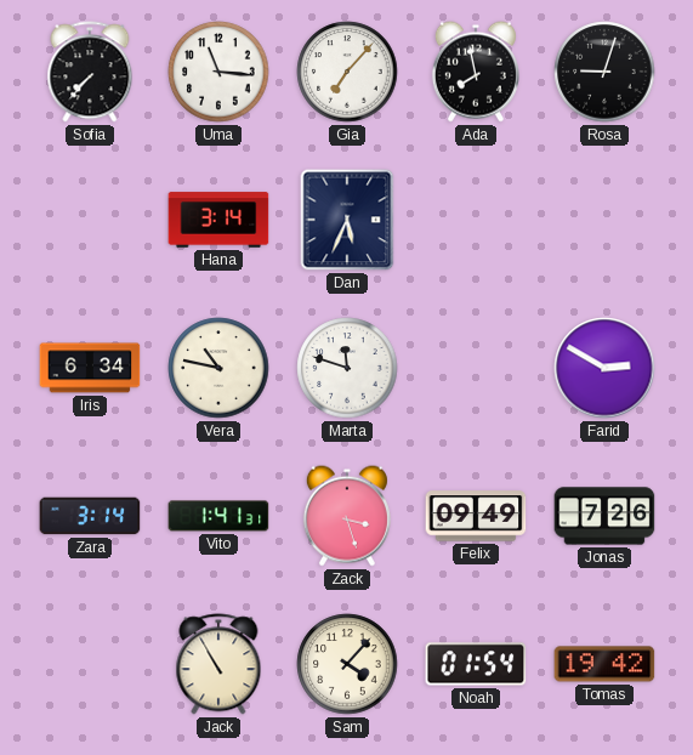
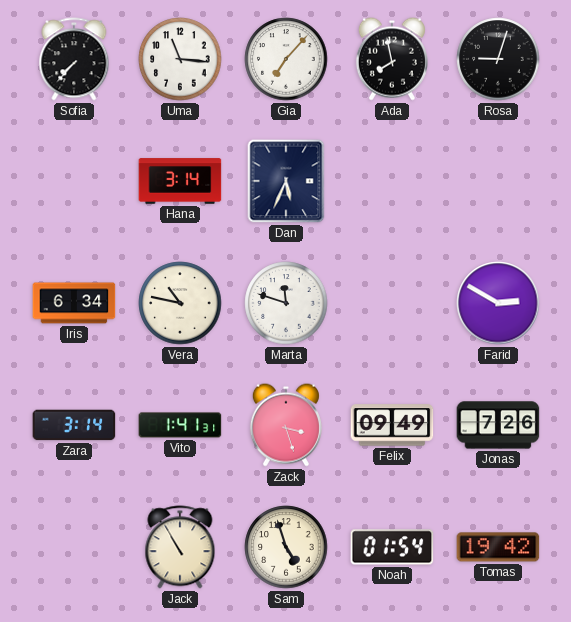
Sam: 4:07 -> 4:57
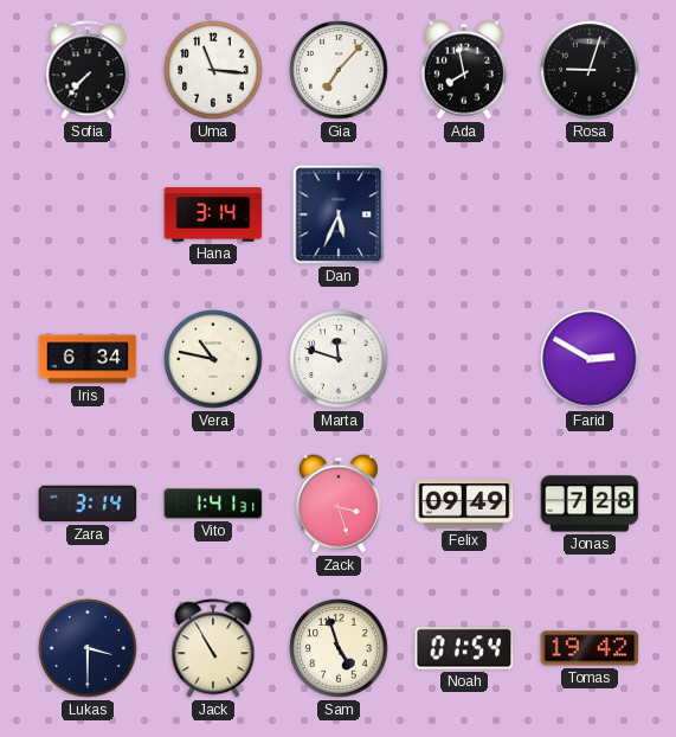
Jonas: 7:26 -> 7:28
Lukas: none -> 3:30
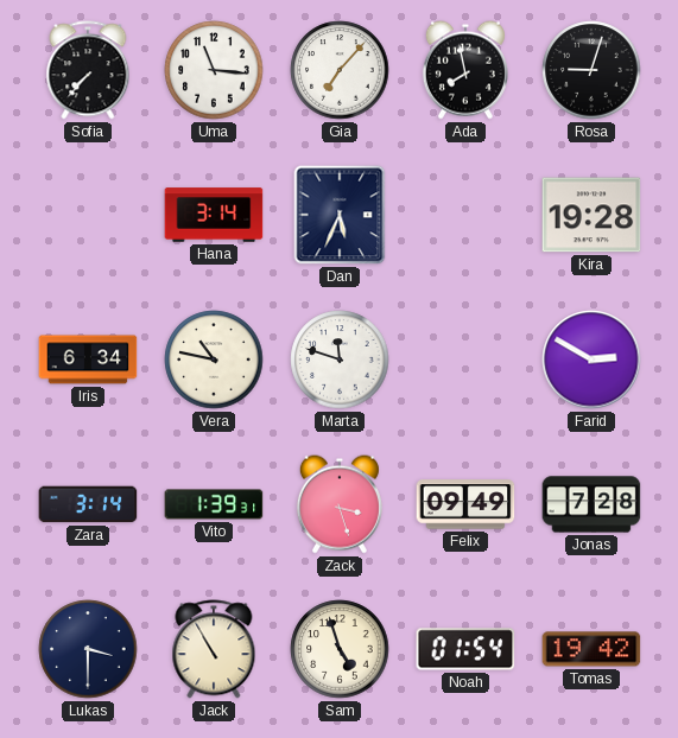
Kira: none -> 19:28
Vito: 1:41 -> 1:39
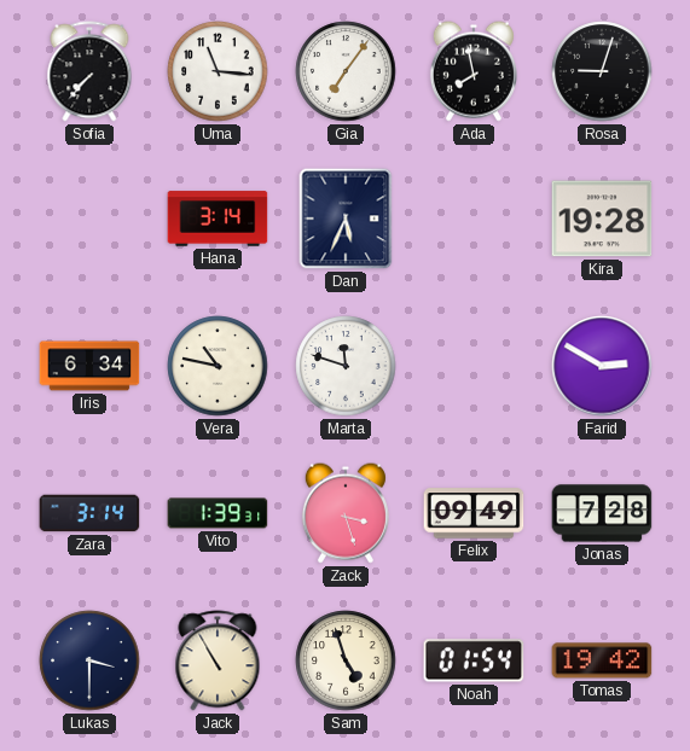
Gia: 7:07 -> 7:06
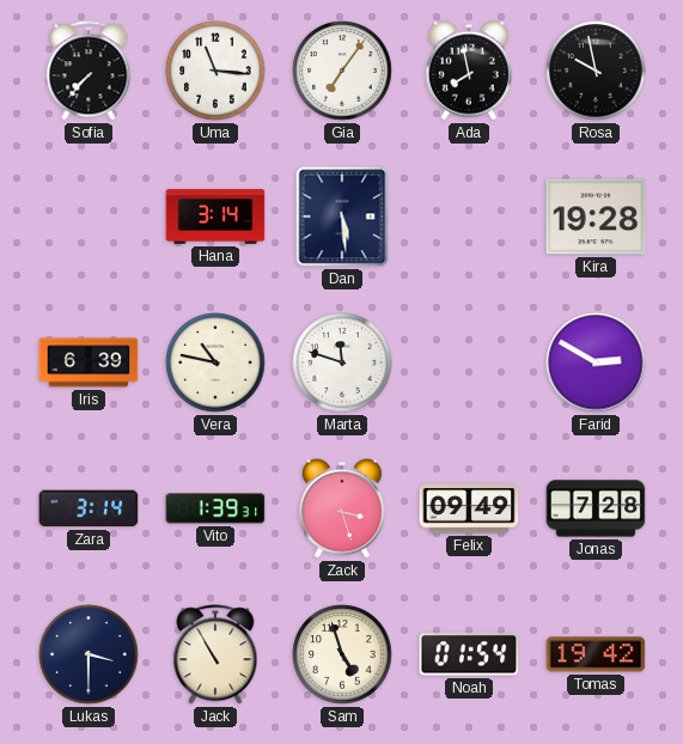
Rosa: 9:03 -> 9:58
Dan: 5:34 -> 5:29
Iris: 6:34 -> 6:39
